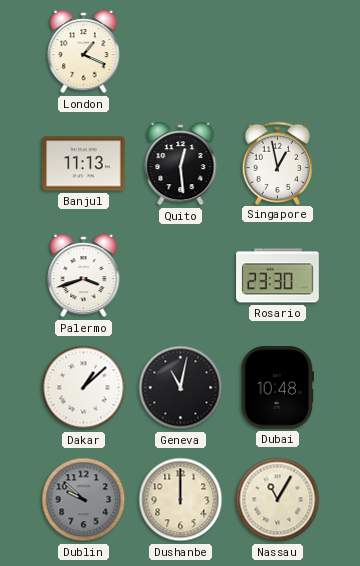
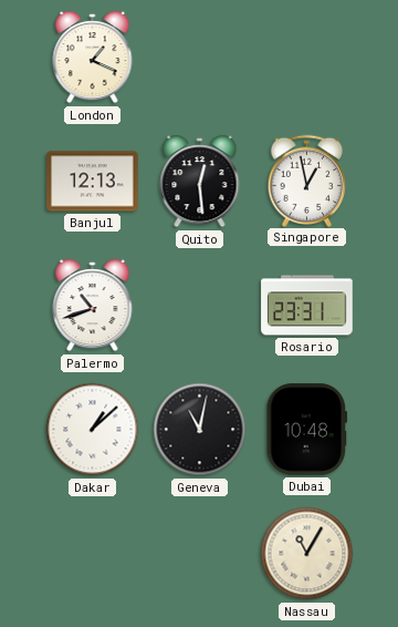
Banjul: 11:13 -> 12:13
Palermo: 3:42 -> 10:42
Rosario: 23:30 -> 23:31
Dublin: 9:52 -> none
Dushanbe: 12:00 -> none
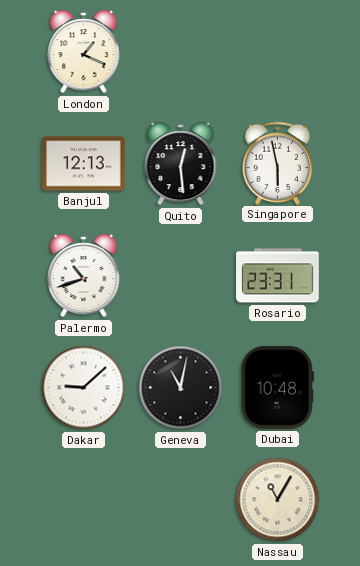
Singapore: 12:58 -> 5:58
Dakar: 1:08 -> 9:08
